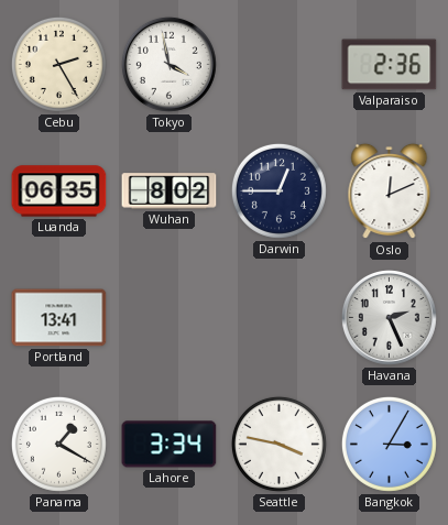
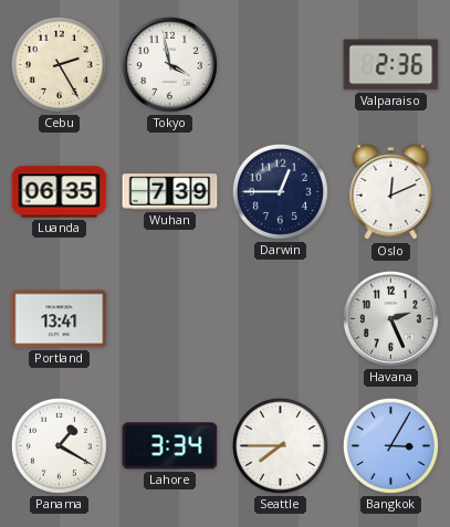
Wuhan: 8:02 -> 7:39
Seattle: 3:47 -> 7:45
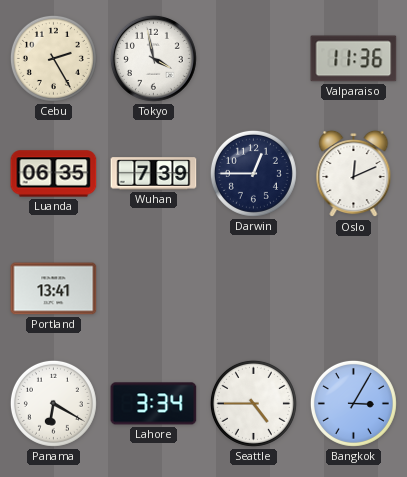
Valparaiso: 2:36 -> 11:36
Havana: 2:26 -> none
Panama: 1:20 -> 6:20
Seattle: 7:45 -> 4:45
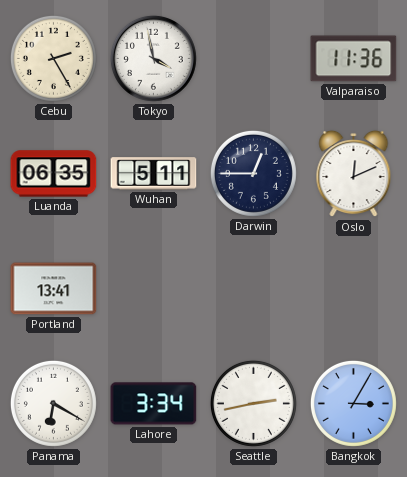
Wuhan: 7:39 -> 5:11
Seattle: 4:45 -> 2:43
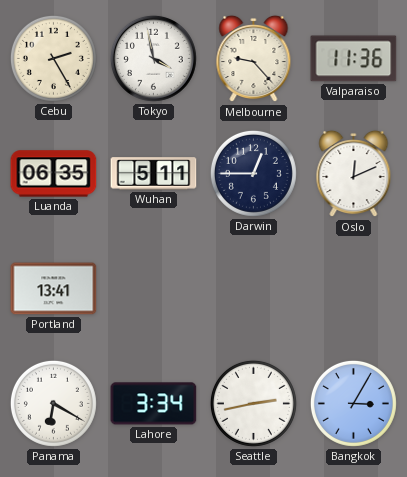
Melbourne: none -> 9:23
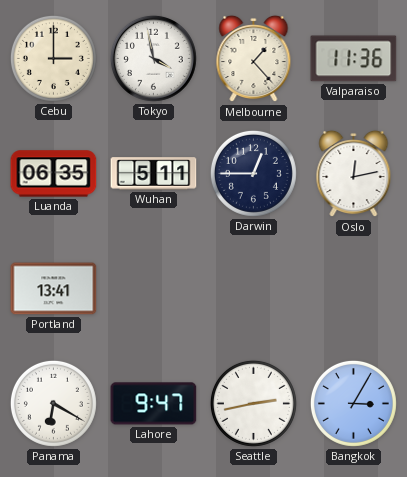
Cebu: 2:25 -> 3:00
Melbourne: 9:23 -> 1:23
Oslo: 12:11 -> 12:13
Lahore: 3:34 -> 9:47
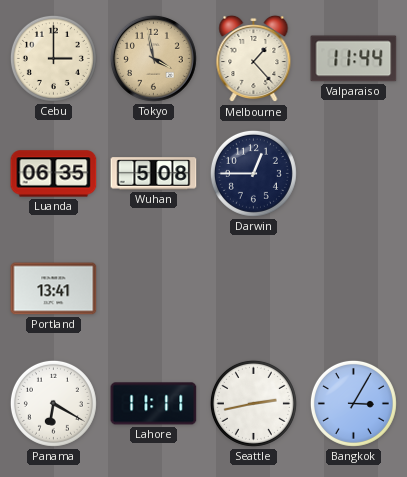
Tokyo dial: white -> champagne
Valparaiso: 11:36 -> 11:44
Wuhan: 5:11 -> 5:08
Oslo: 12:13 -> none
Lahore: 9:47 -> 11:11
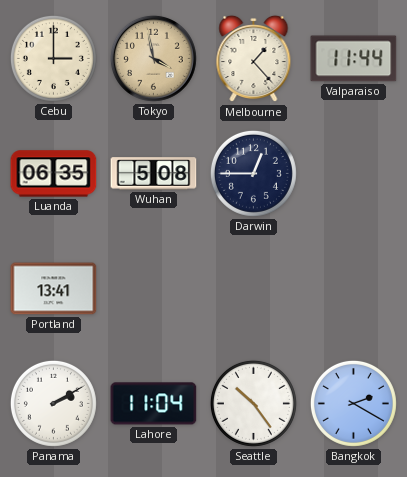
Panama: 6:20 -> 2:10
Lahore: 11:11 -> 11:04
Seattle: 2:43 -> 10:24
Bangkok: 3:05 -> 2:20
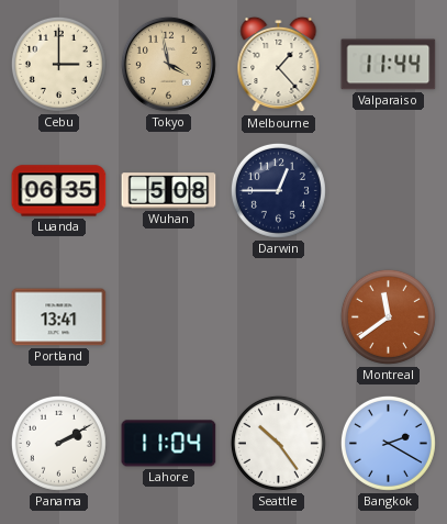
Montreal: none -> 11:39
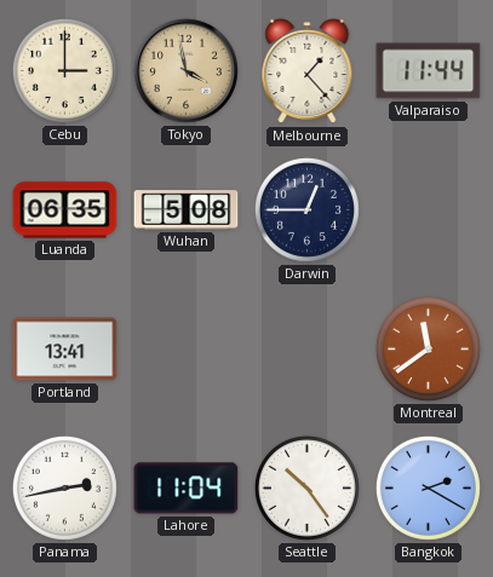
Panama: 2:10 -> 2:43
